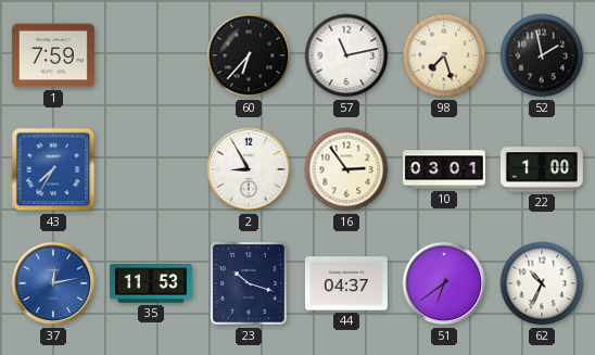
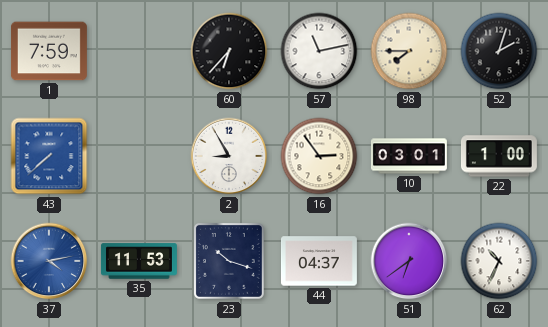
98: 7:27 -> 7:45
52: 1:58 -> 2:03
43: 7:35 -> 7:38
37: 12:13 -> 4:13
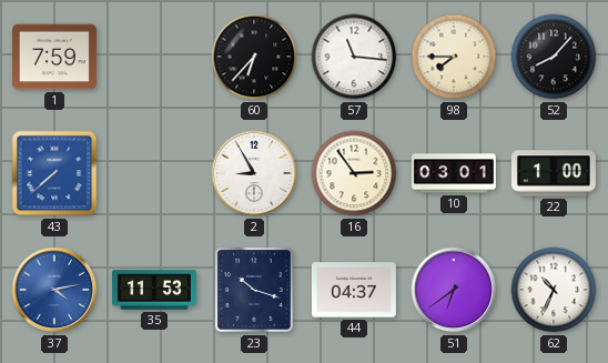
57: 11:13 -> 11:16
52: 2:03 -> 8:07
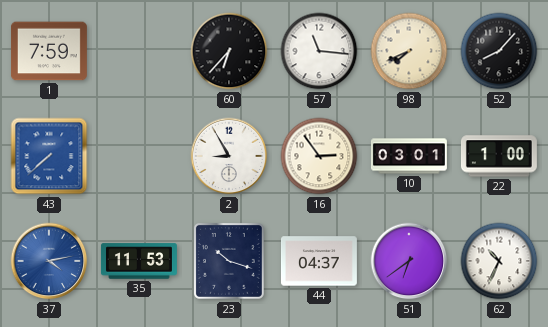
98: 7:45 -> 7:41
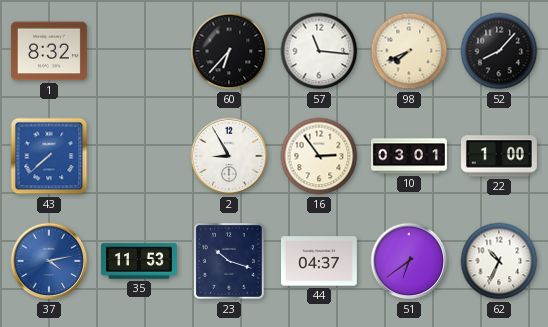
1: 7:59 -> 8:32
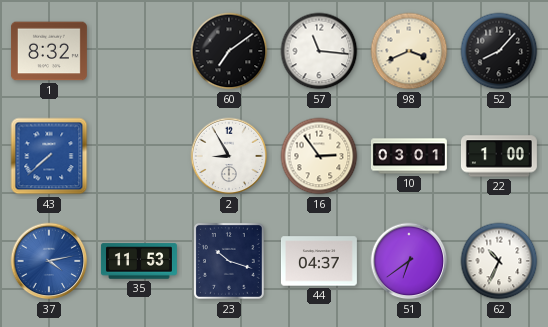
60: 6:37 -> 7:09
98: 7:41 -> 3:41
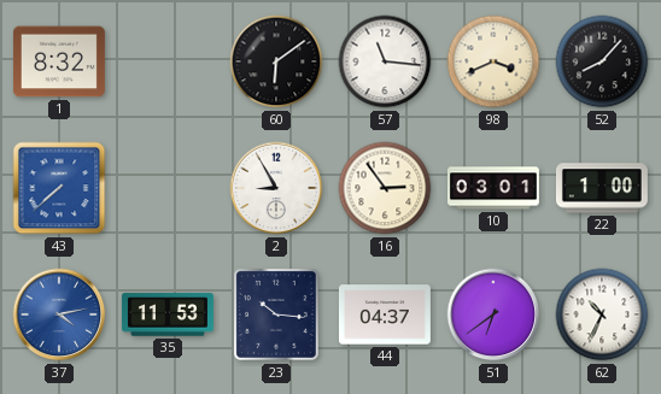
60: 7:09 -> 6:09
23: 10:18 -> 10:16
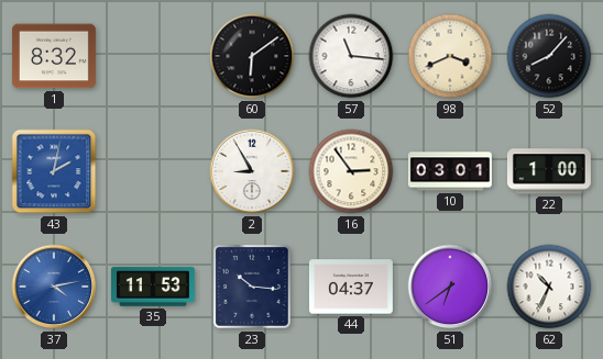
43: 7:38 -> 2:02
